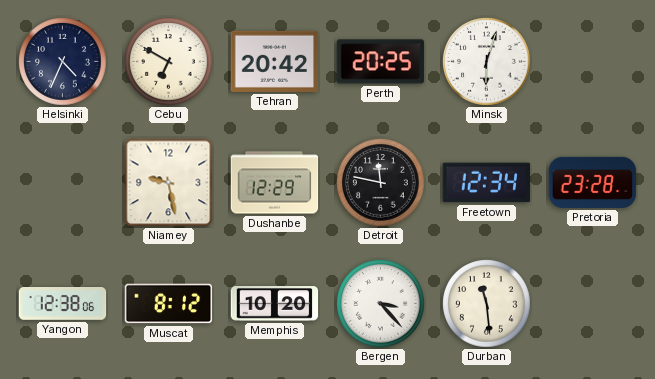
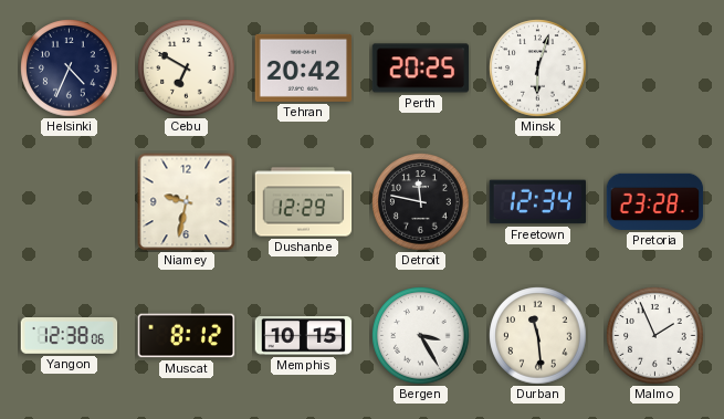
Niamey: 9:28 -> 9:32
Memphis: 10:20 -> 10:15
Bergen: 3:23 -> 3:25
Malmo: none -> 1:56
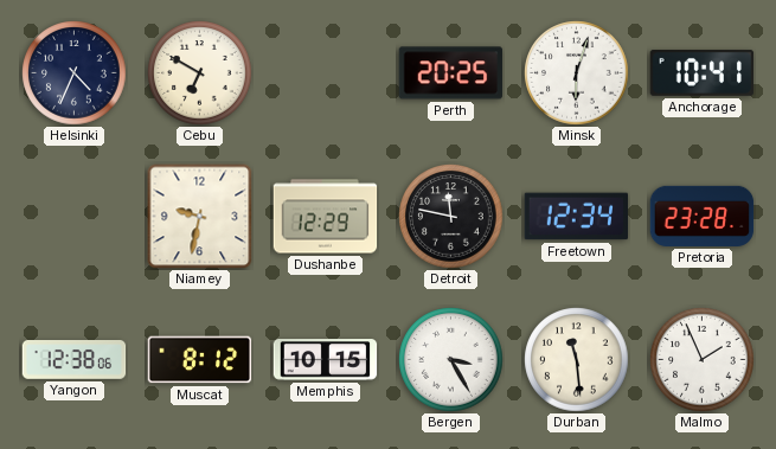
Tehran: 20:42 -> none
Anchorage: none -> 10:41
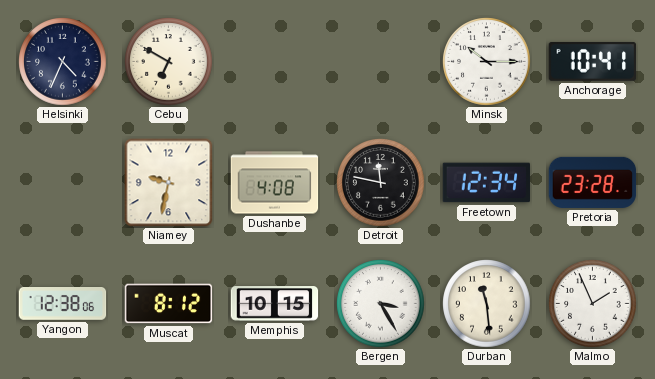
Perth: 20:25 -> none
Minsk: 6:03 -> 10:15
Dushanbe: 12:29 -> 4:08
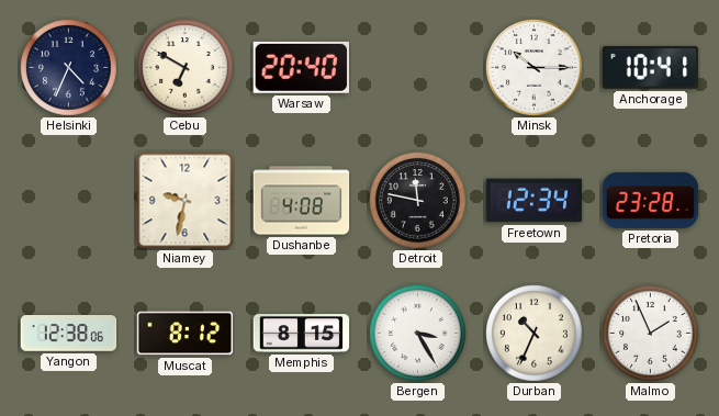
Warsaw: none -> 20:40
Memphis: 10:15 -> 8:15
Durban: 11:29 -> 10:34
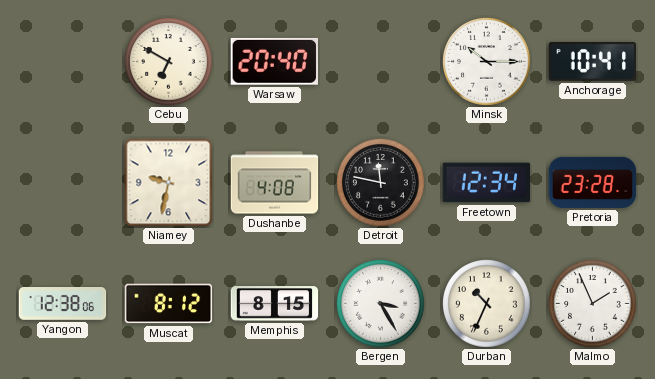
Helsinki: 4:34 -> none
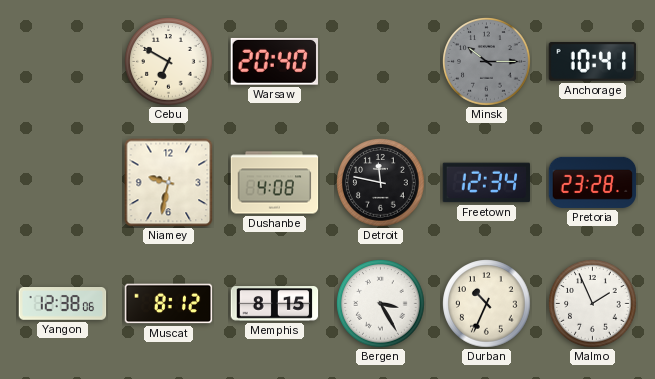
Minsk dial: white -> grey
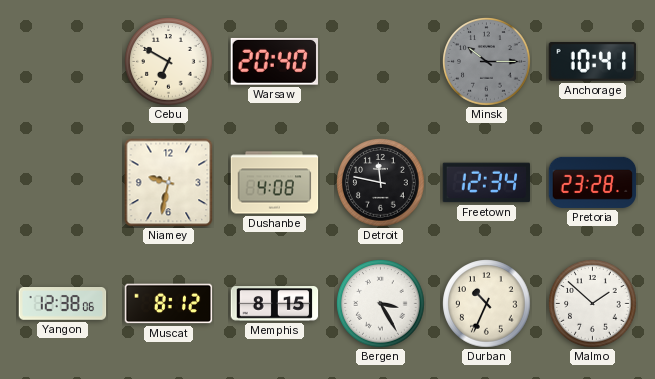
Malmo: 1:56 -> 1:52
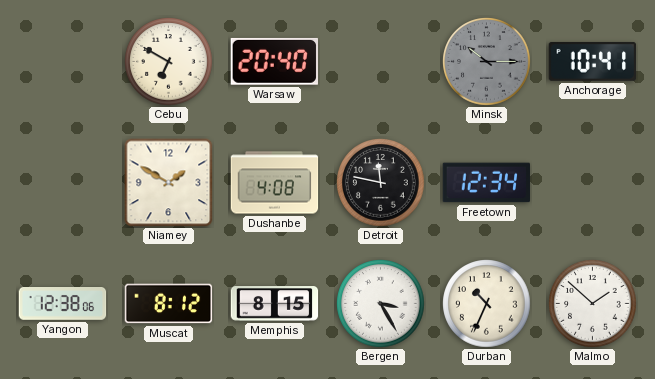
Niamey: 9:32 -> 1:50
Pretoria: 23:28 -> none
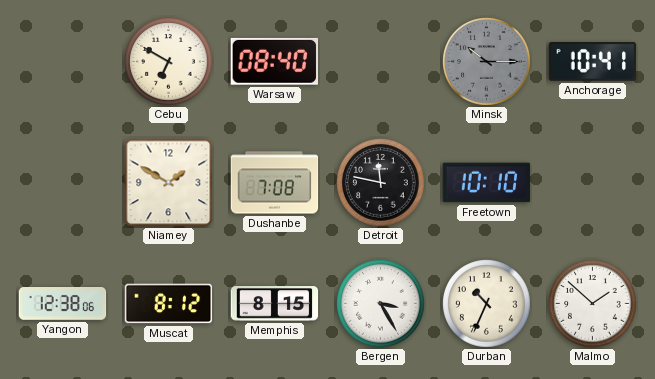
Warsaw: 20:40 -> 08:40
Dushanbe: 4:08 -> 7:08
Freetown: 12:34 -> 10:10
